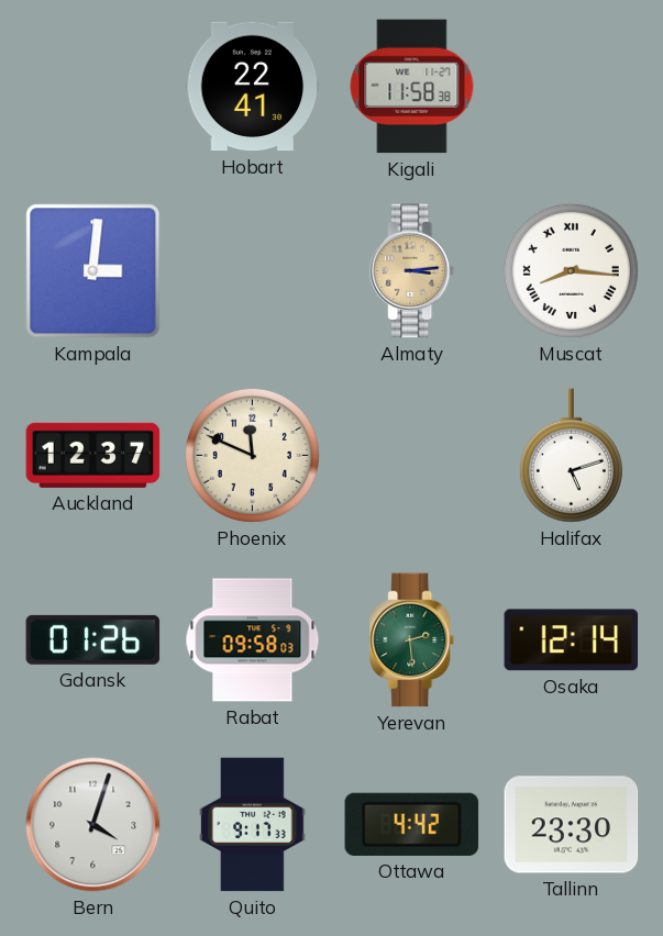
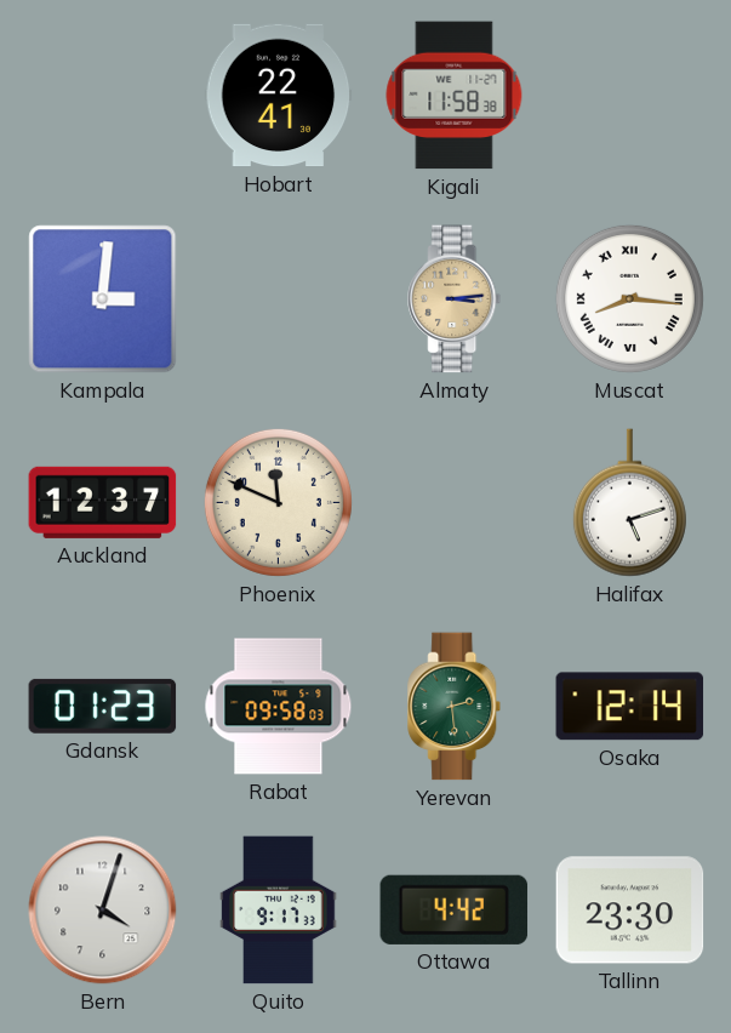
Gdansk: 01:26 -> 01:23
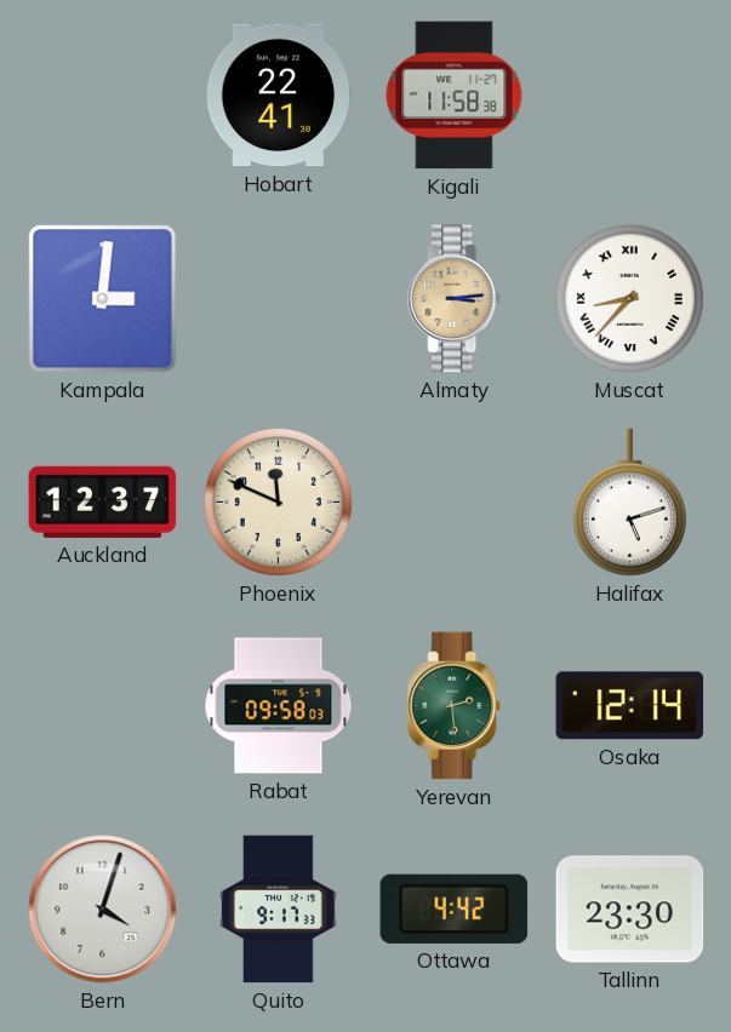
Muscat: 8:16 -> 8:37
Gdansk: 01:23 -> none
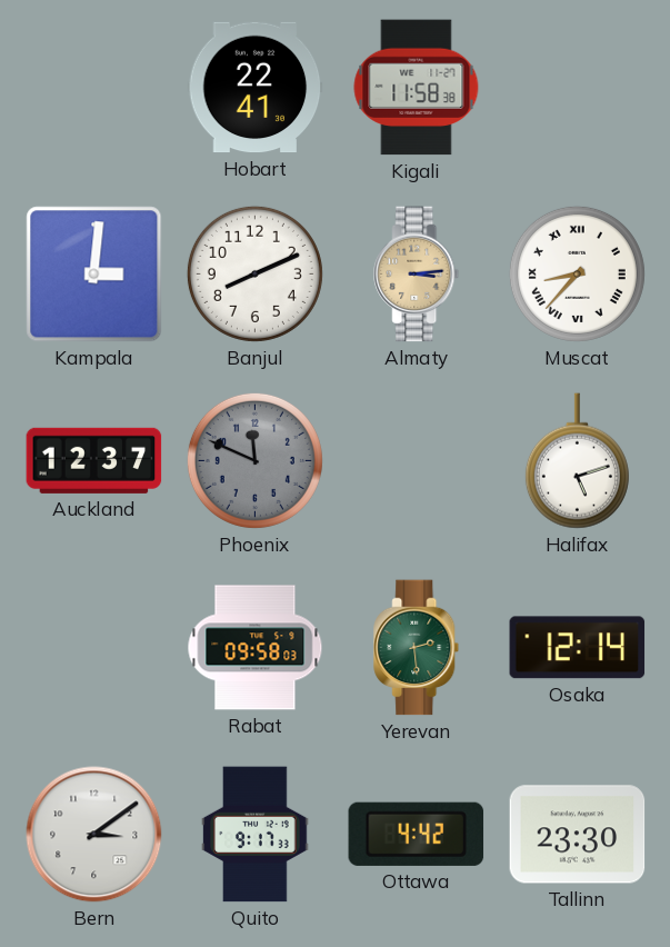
Banjul: none -> 8:11
Phoenix dial: cream -> grey
Bern: 4:03 -> 3:09
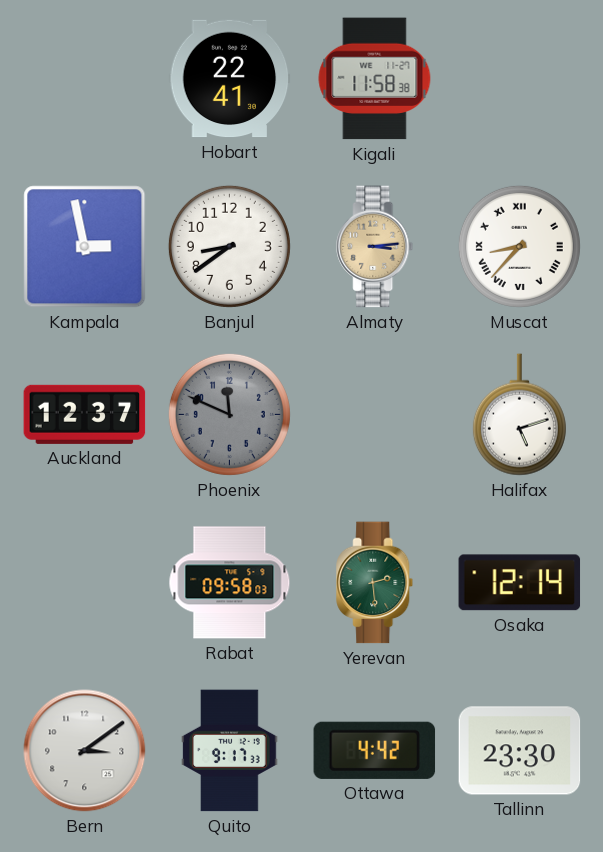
Kampala: 3:01 -> 2:58
Banjul: 8:11 -> 8:39
